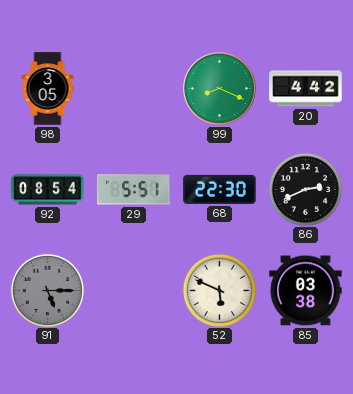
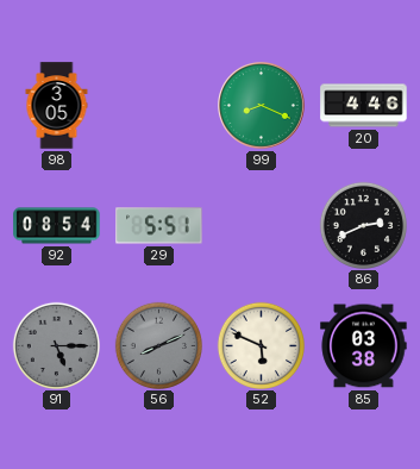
20: 4:42 -> 4:46
68: 22:30 -> none
56: none -> 8:11
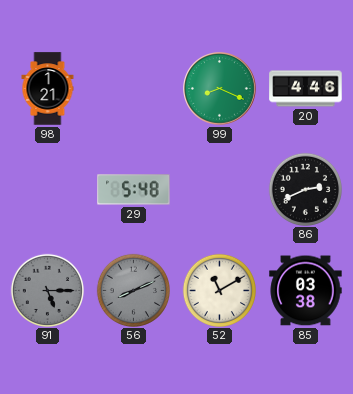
98: 3:05 -> 1:21
92: 08:54 -> none
29: 5:51 -> 5:48
52: 5:49 -> 11:10
